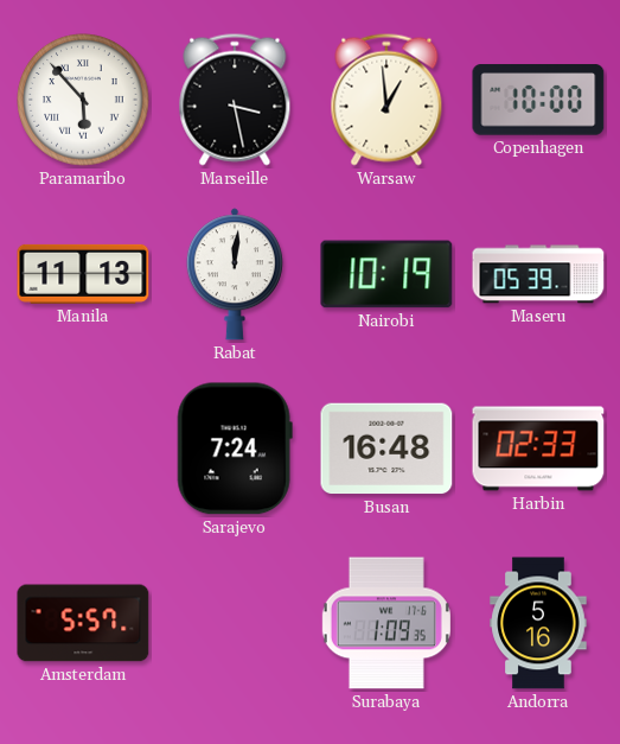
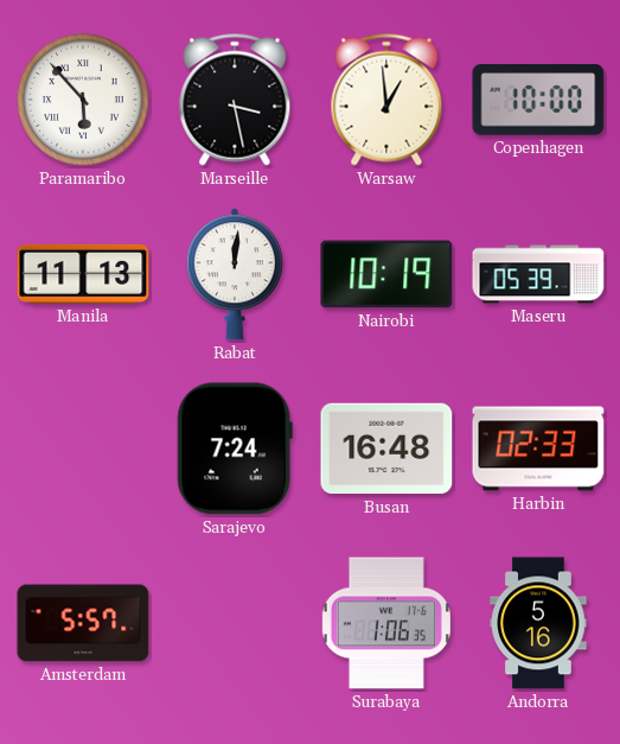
Surabaya: 1:09 -> 1:06
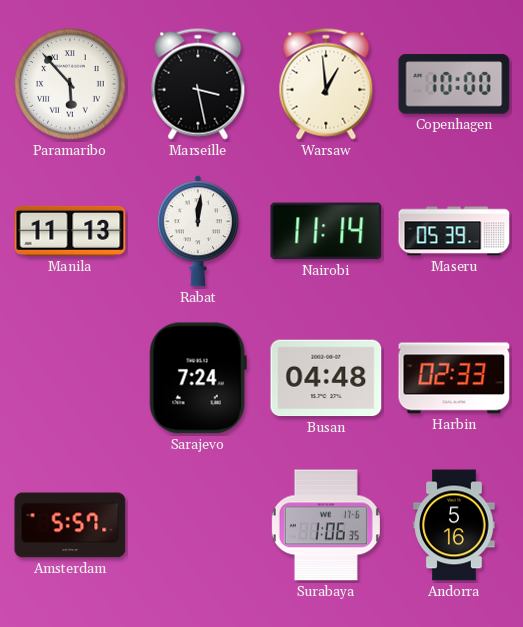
Nairobi: 10:19 -> 11:14
Busan: 16:48 -> 04:48
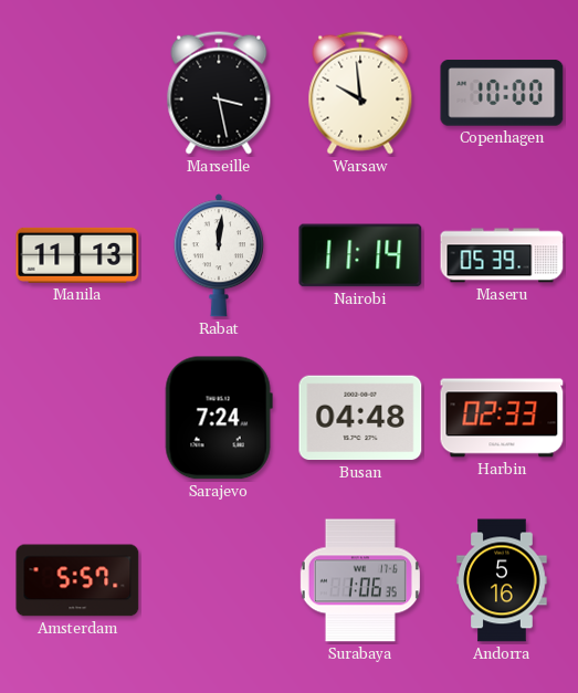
Paramaribo: 5:53 -> none
Warsaw: 12:59 -> 9:59
